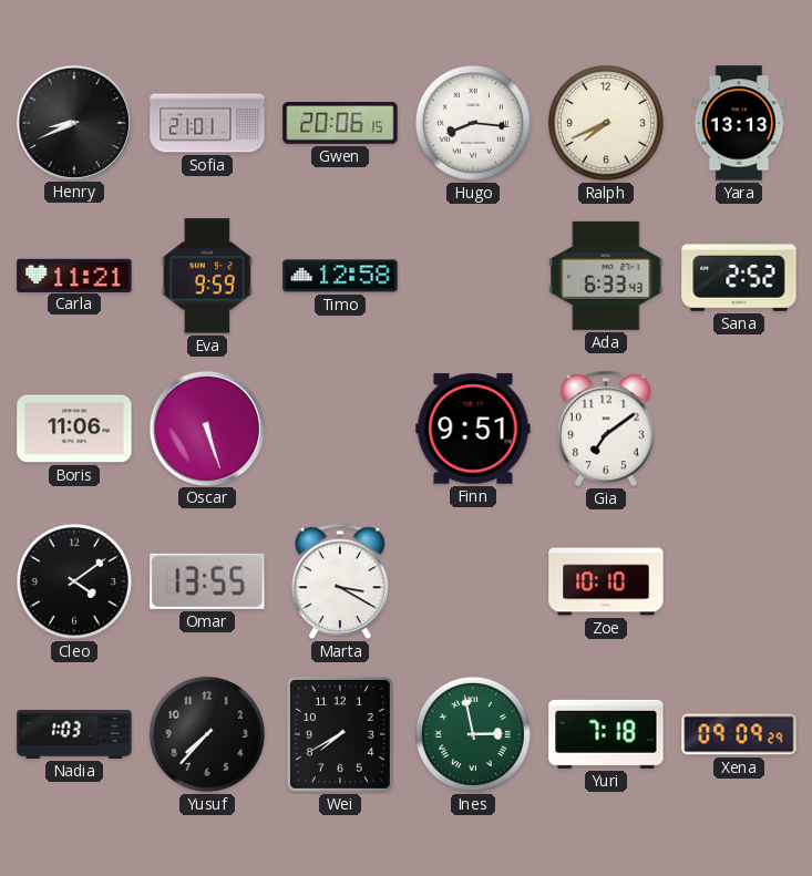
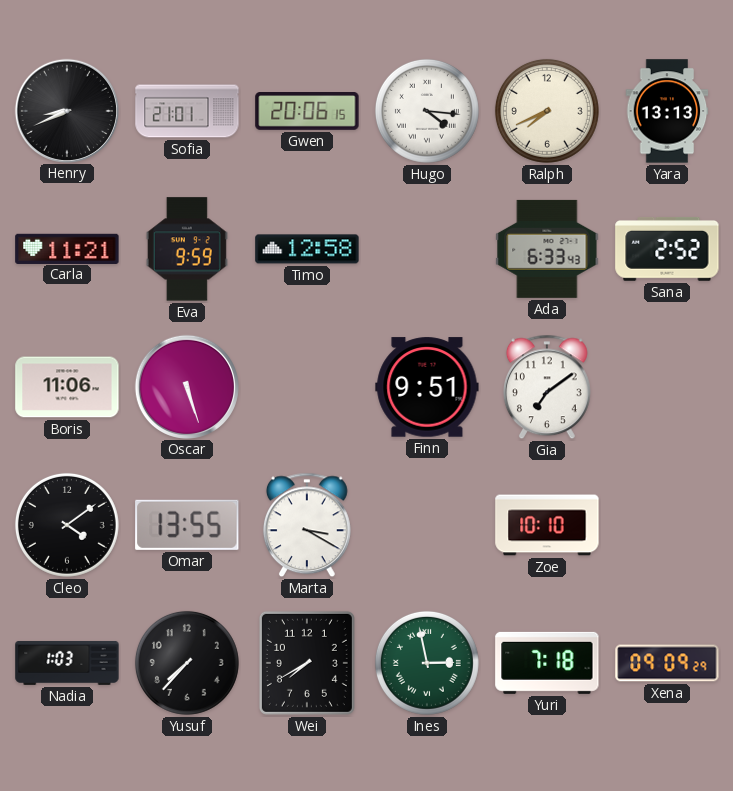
Hugo: 8:16 -> 4:16
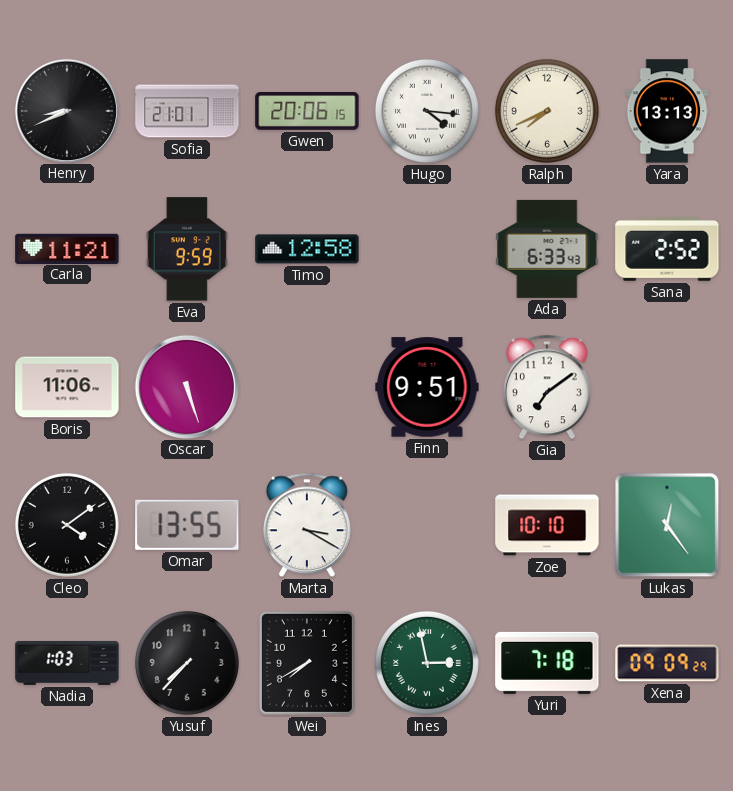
Lukas: none -> 12:24
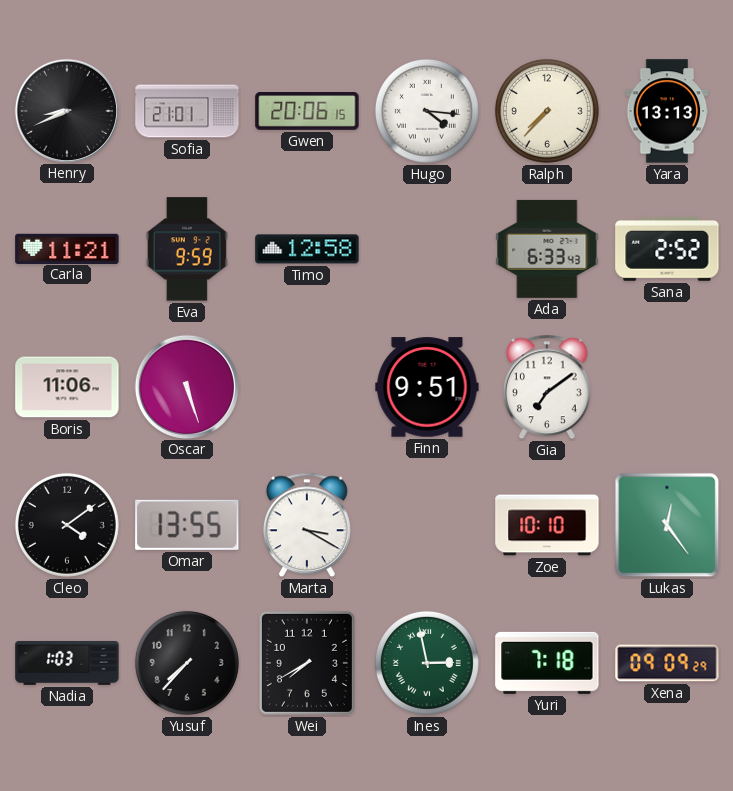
Ralph: 7:41 -> 7:37
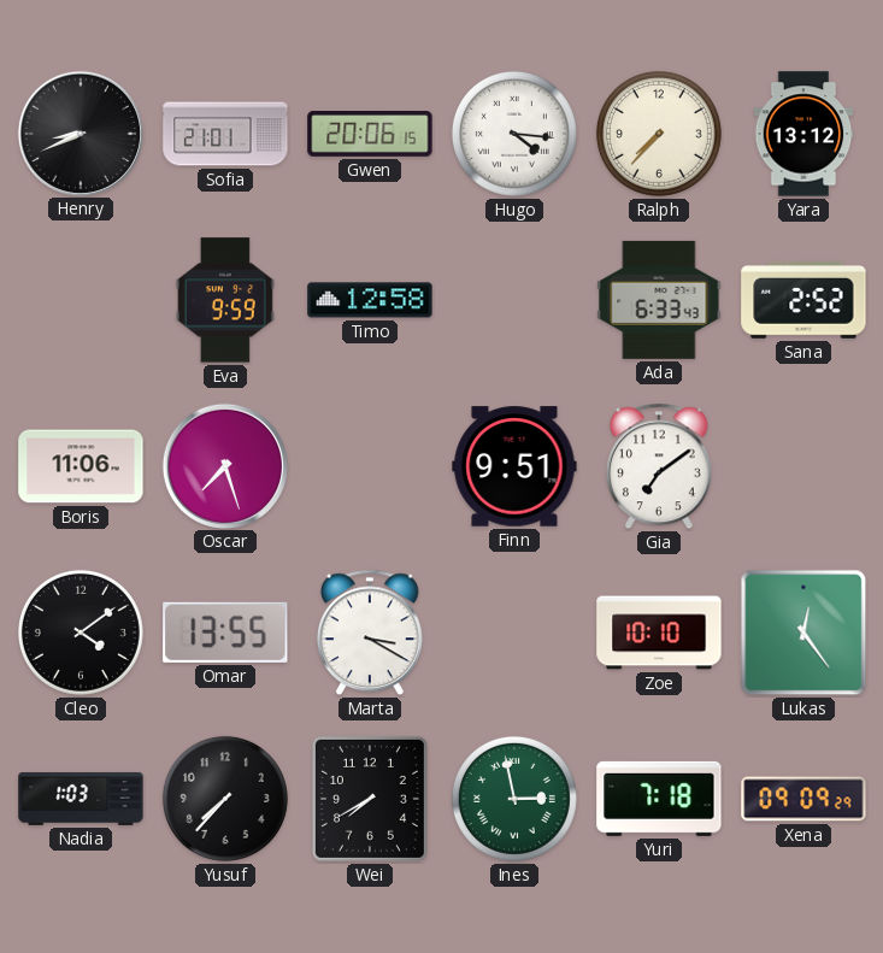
Yara: 13:13 -> 13:12
Carla: 11:21 -> none
Oscar: 5:27 -> 7:27
